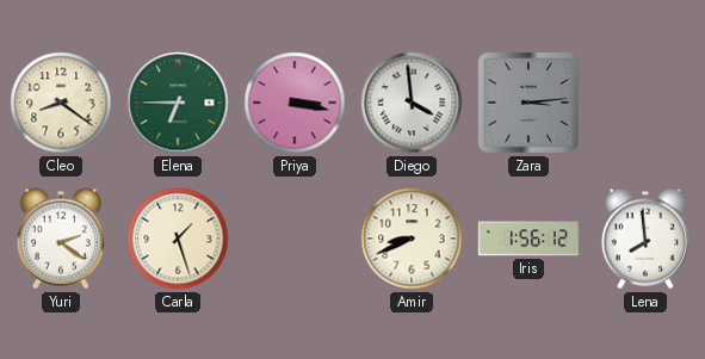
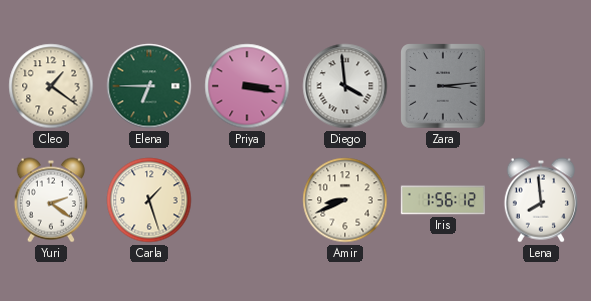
Cleo: 8:21 -> 1:21
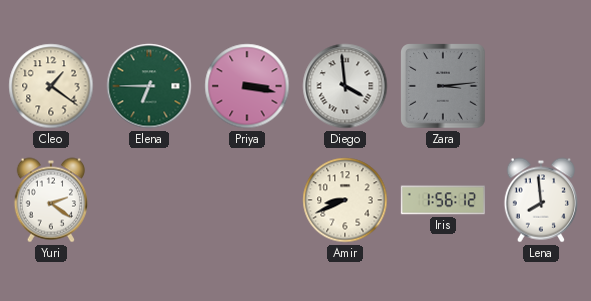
Carla: 1:27 -> none
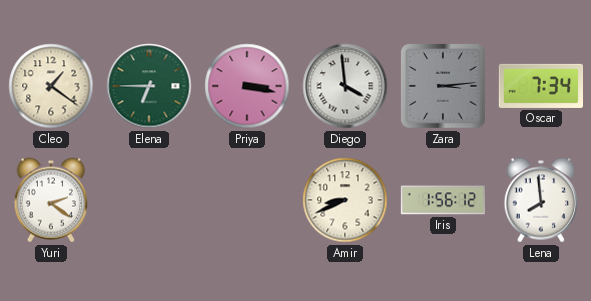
Oscar: none -> 7:34
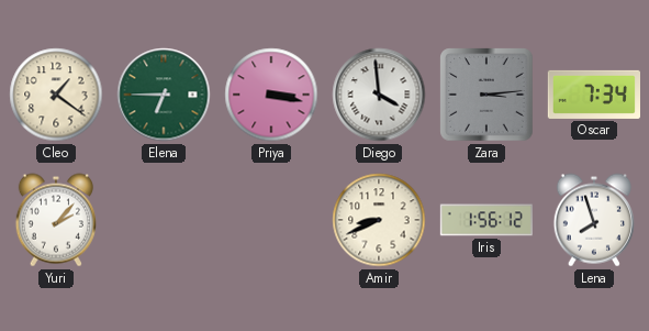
Yuri: 2:21 -> 2:07
Lena: 7:59 -> 7:57
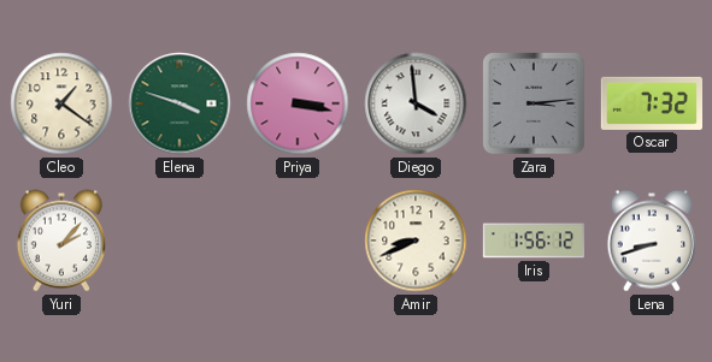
Elena: 6:45 -> 3:48
Oscar: 7:34 -> 7:32
Lena: 7:57 -> 8:42
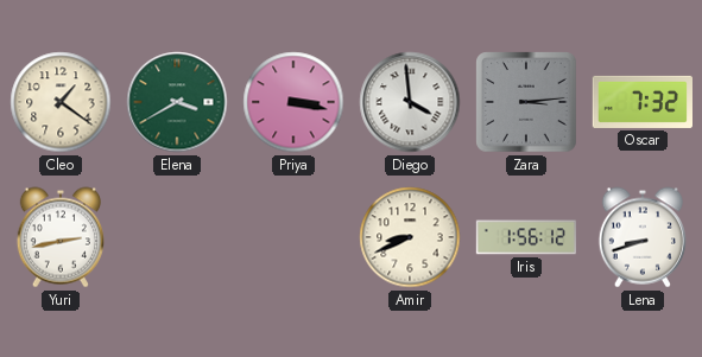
Elena: 3:48 -> 3:40
Yuri: 2:07 -> 2:43
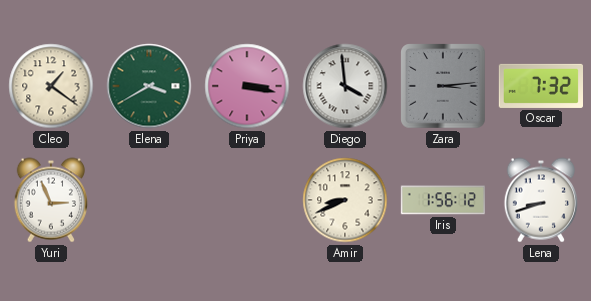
Yuri: 2:43 -> 2:56
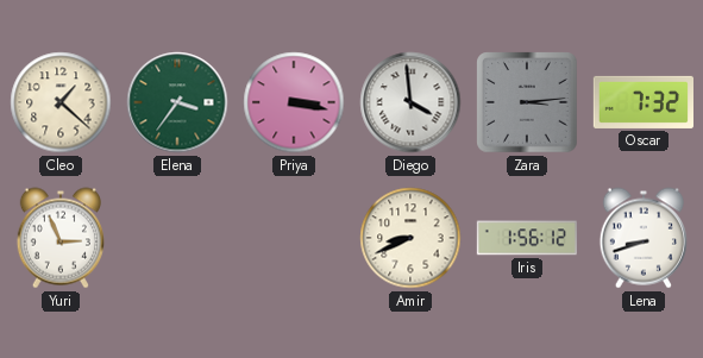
Cleo: 1:21 -> 1:22
Elena: 3:40 -> 3:36
